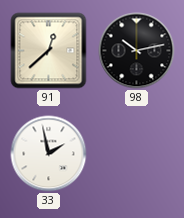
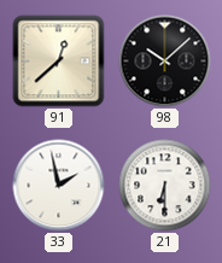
98: 10:13 -> 10:08
21: none -> 6:30
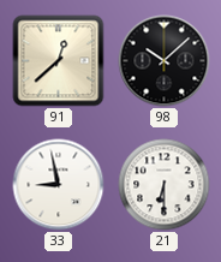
33: 1:58 -> 8:58
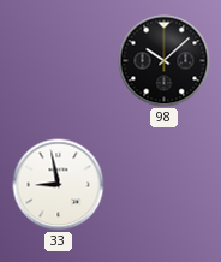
91: 12:38 -> none
21: 6:30 -> none
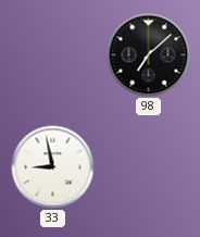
98: 10:08 -> 7:08
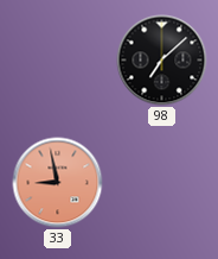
33 dial: white -> salmon
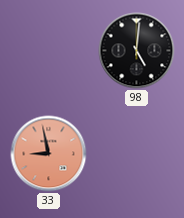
98: 7:08 -> 5:01
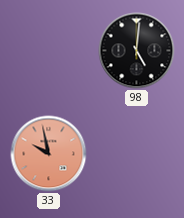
33: 8:58 -> 9:58
